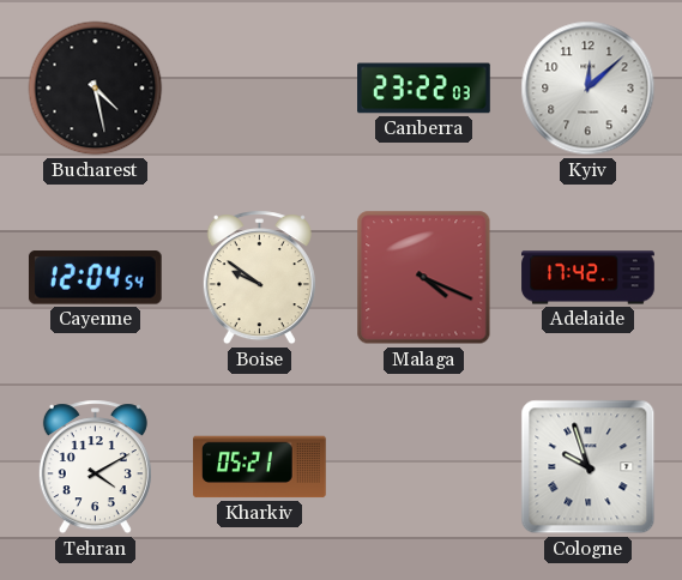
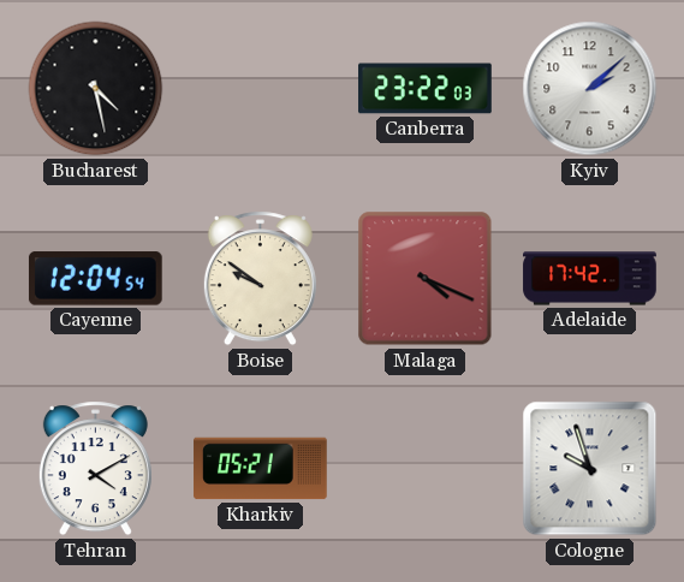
Kyiv: 12:08 -> 2:08
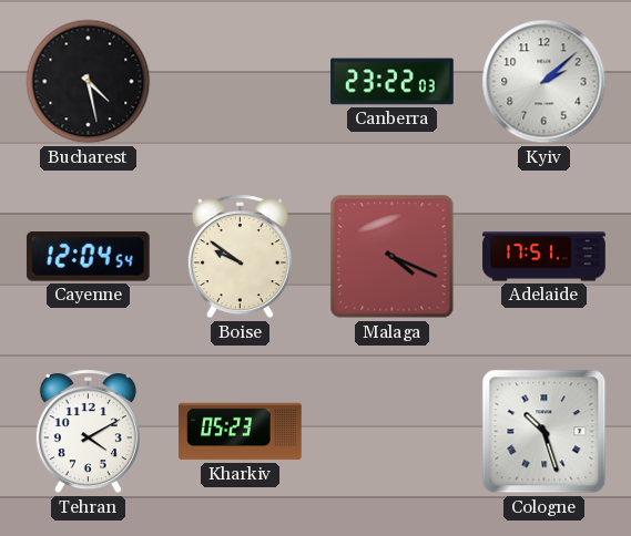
Adelaide: 17:42 -> 17:51
Kharkiv: 05:21 -> 05:23
Cologne: 9:57 -> 10:27
